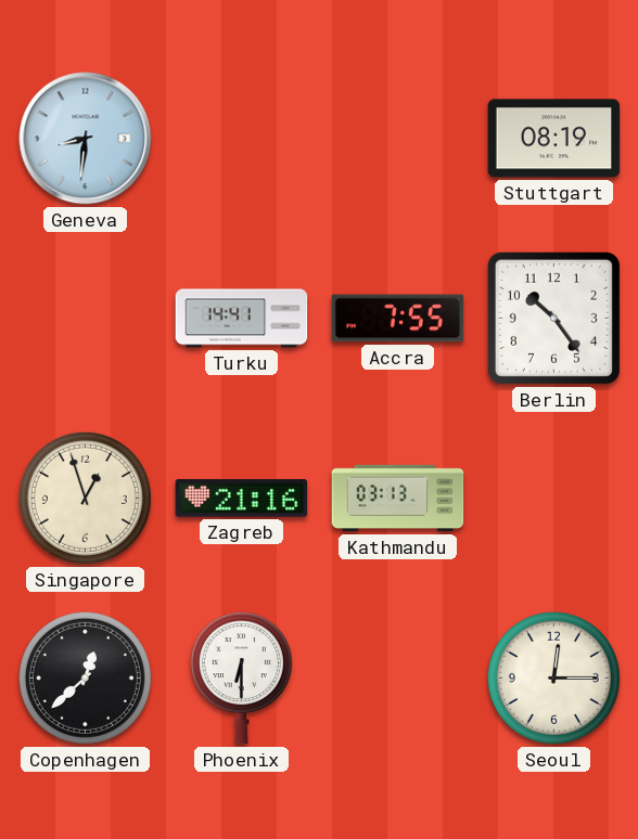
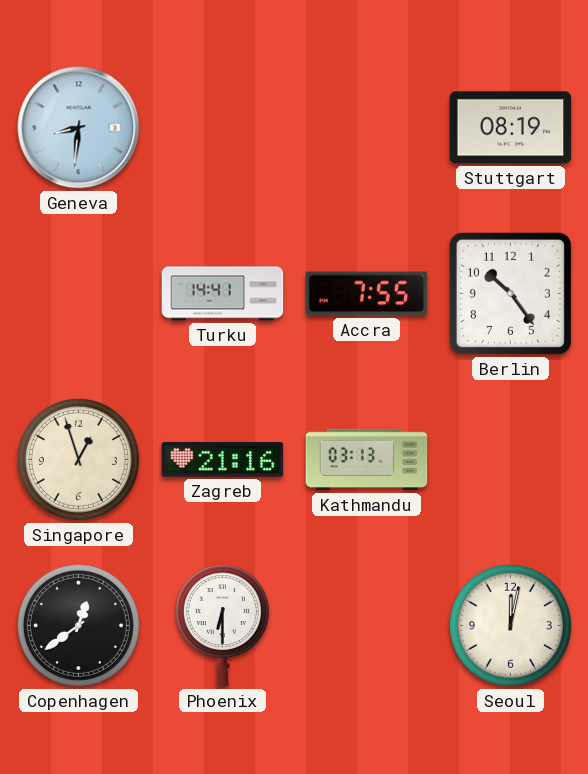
Copenhagen: 12:38 -> 12:39
Seoul: 12:15 -> 12:02
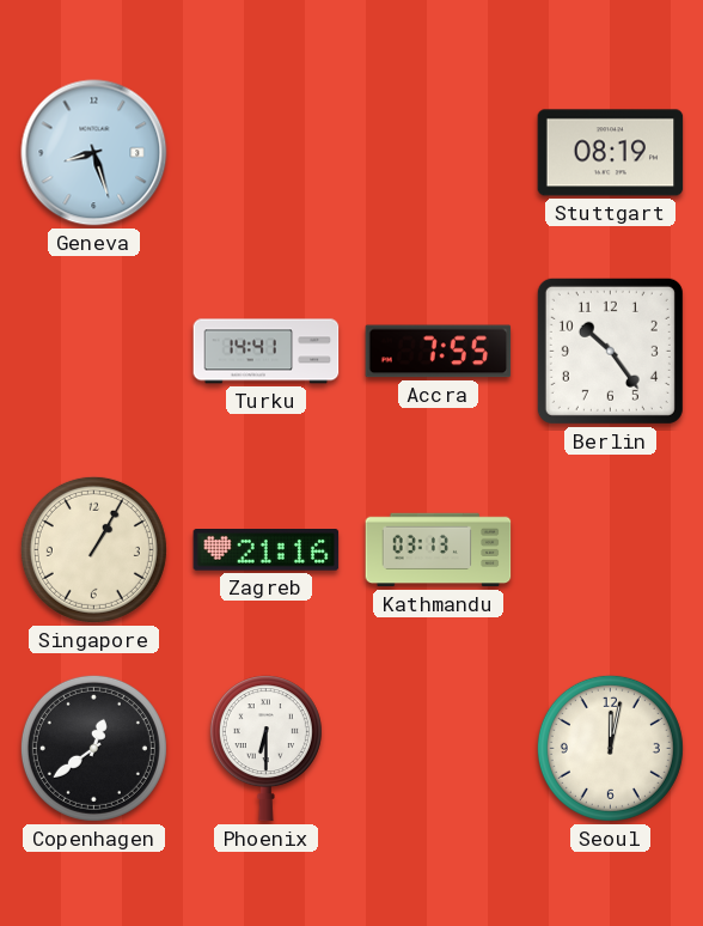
Geneva: 8:31 -> 8:27
Singapore: 12:57 -> 1:05
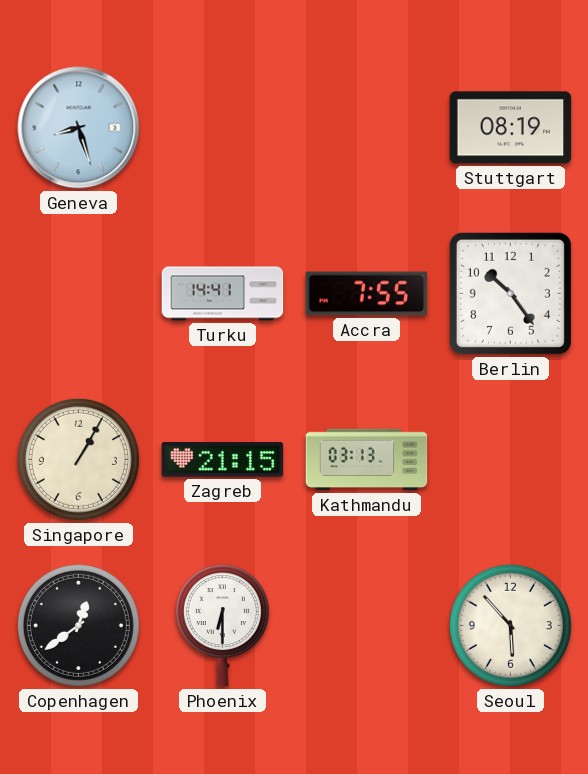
Zagreb: 21:16 -> 21:15
Seoul: 12:02 -> 5:53
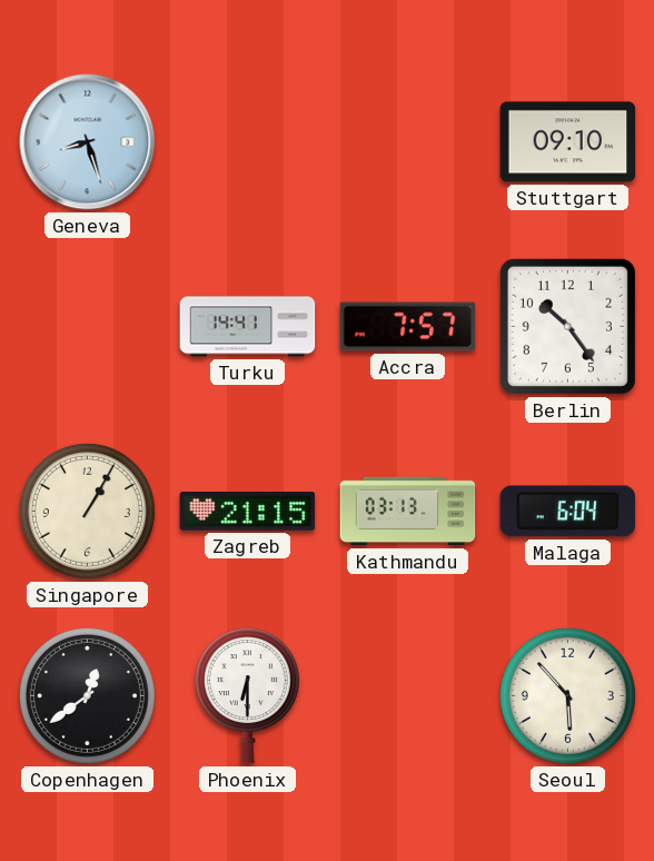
Stuttgart: 08:19 -> 09:10
Accra: 7:55 -> 7:57
Malaga: none -> 6:04
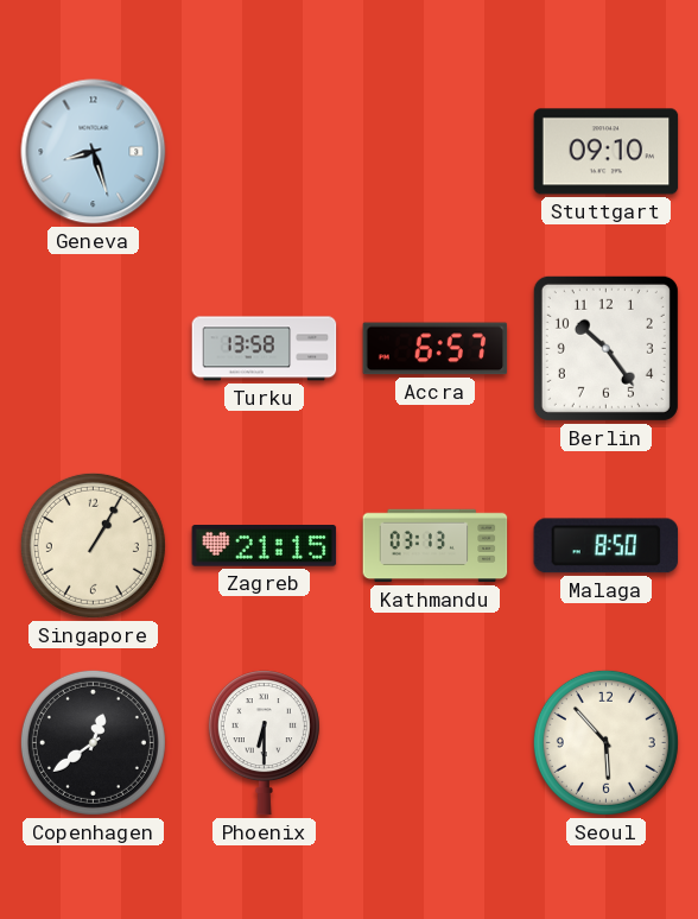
Turku: 14:41 -> 13:58
Accra: 7:57 -> 6:57
Malaga: 6:04 -> 8:50
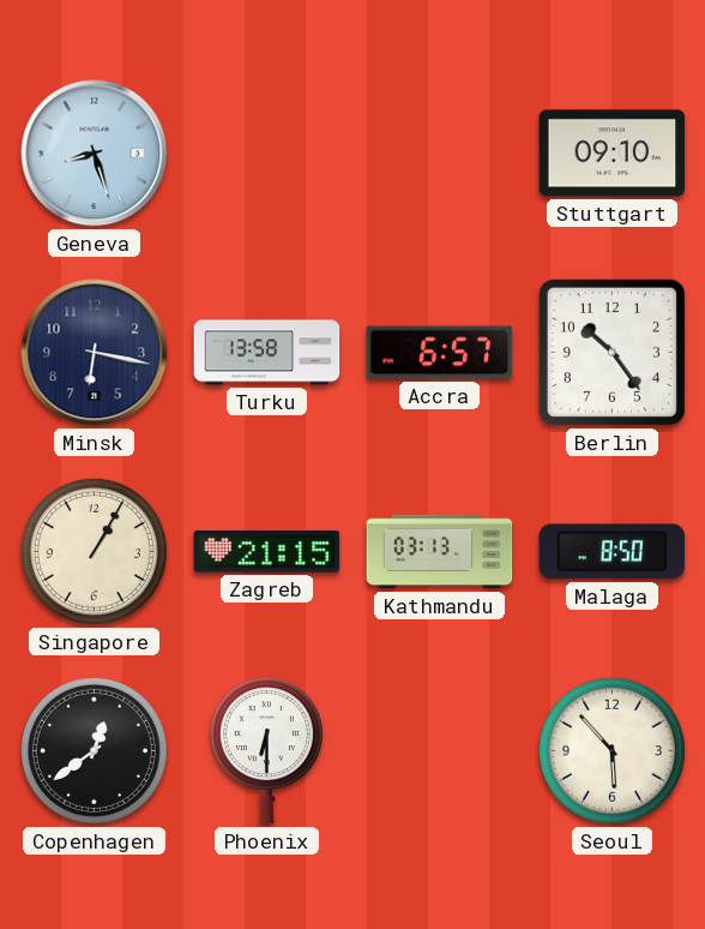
Minsk: none -> 6:17
